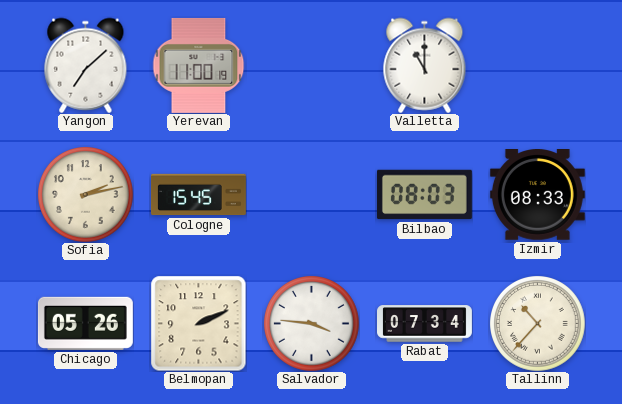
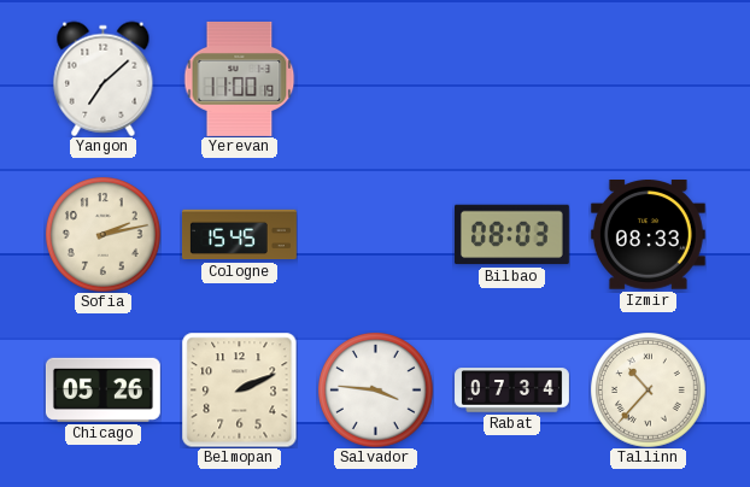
Valletta: 11:00 -> none
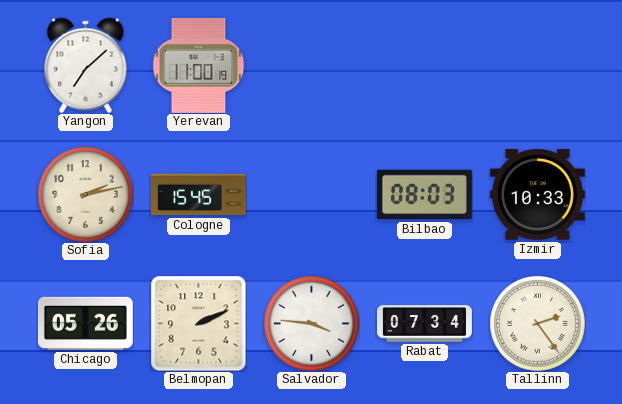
Izmir: 08:33 -> 10:33
Tallinn: 10:37 -> 2:24
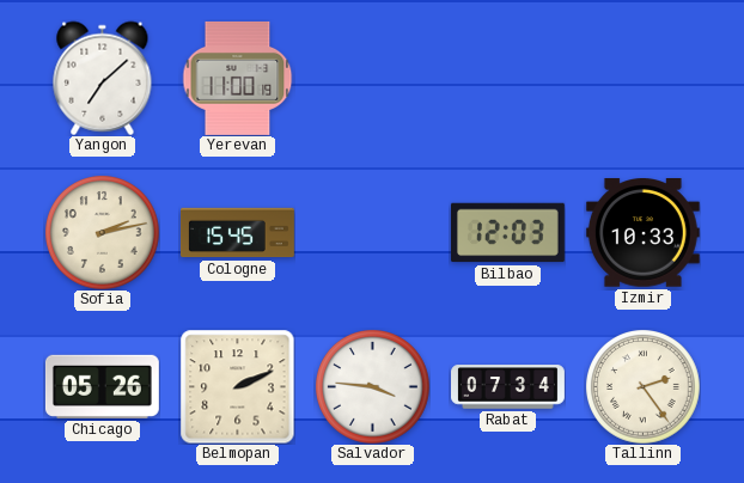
Bilbao: 08:03 -> 12:03
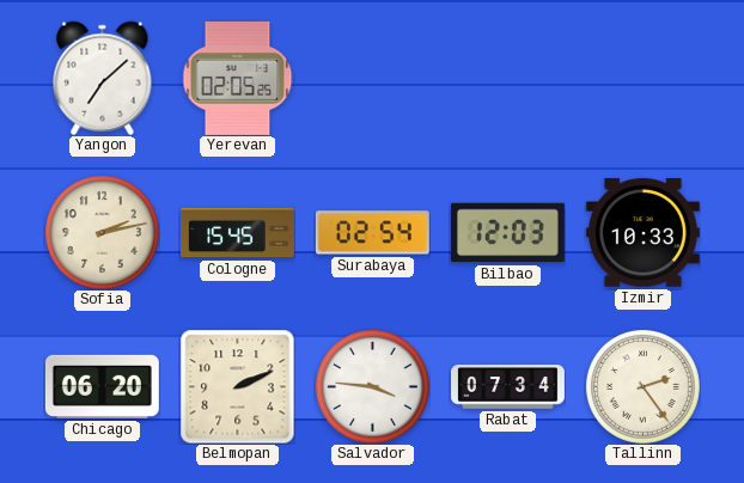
Yerevan: 11:00 -> 02:05
Surabaya: none -> 02:54
Chicago: 05:26 -> 06:20
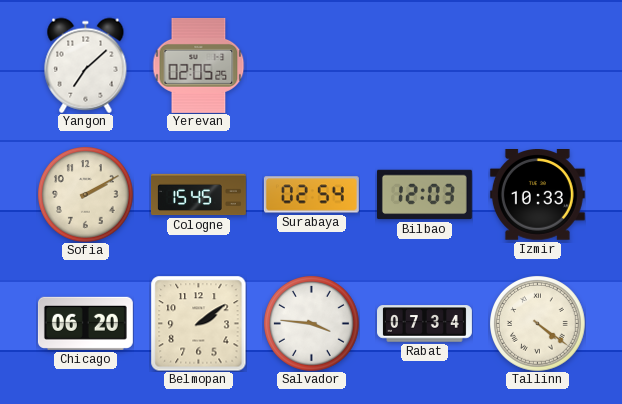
Sofia: 2:13 -> 2:10
Belmopan: 2:11 -> 2:09
Tallinn: 2:24 -> 4:21
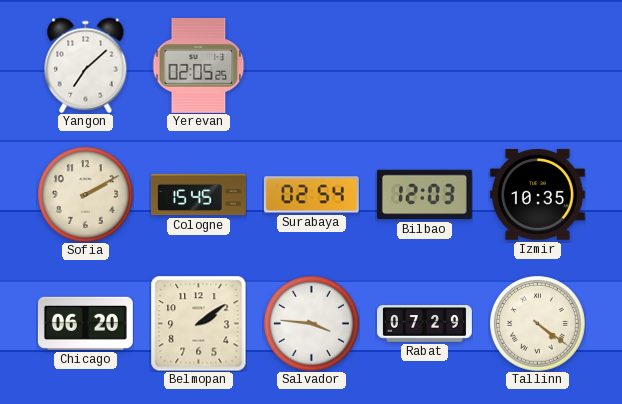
Izmir: 10:33 -> 10:35
Rabat: 07:34 -> 07:29
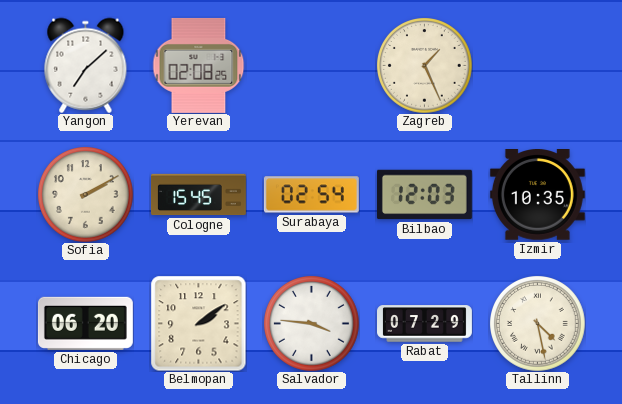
Yerevan: 02:05 -> 02:08
Zagreb: none -> 1:26
Tallinn: 4:21 -> 4:28
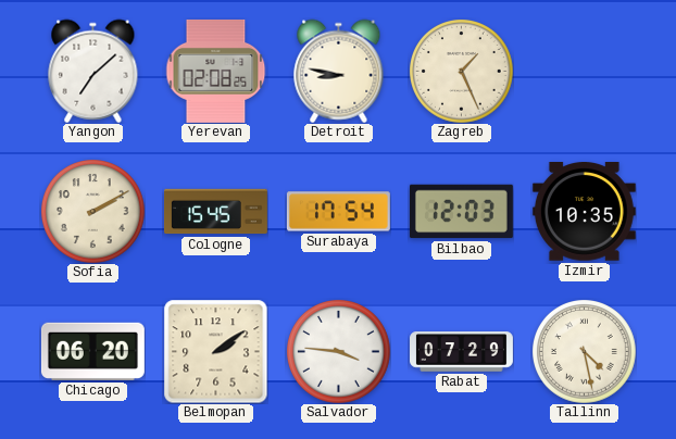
Detroit: none -> 8:47
Surabaya: 02:54 -> 17:54
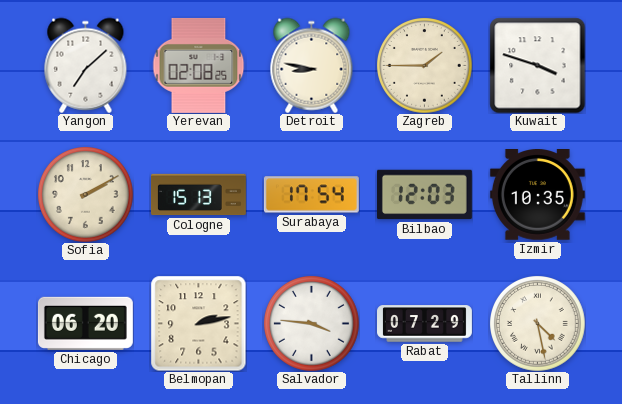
Zagreb: 1:26 -> 1:45
Kuwait: none -> 3:48
Cologne: 15:45 -> 15:13
Belmopan: 2:09 -> 2:13
